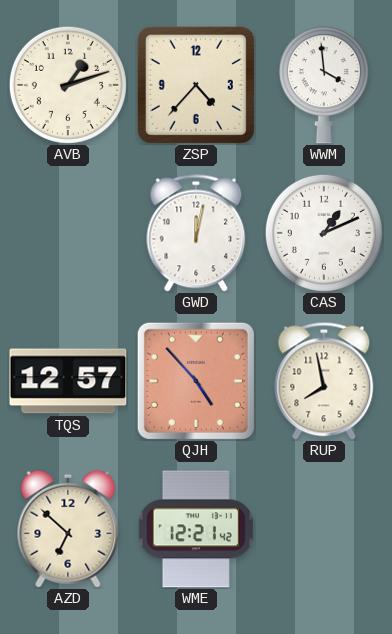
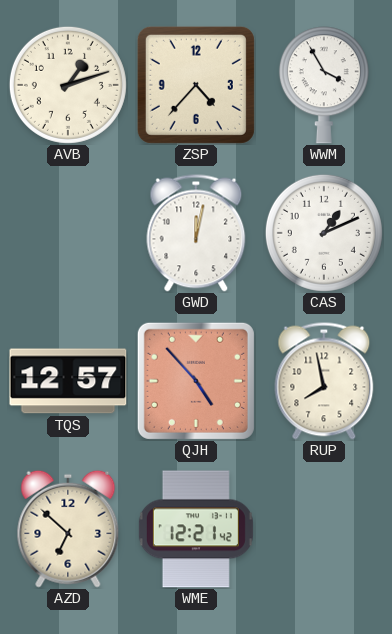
WWM: 3:59 -> 3:55
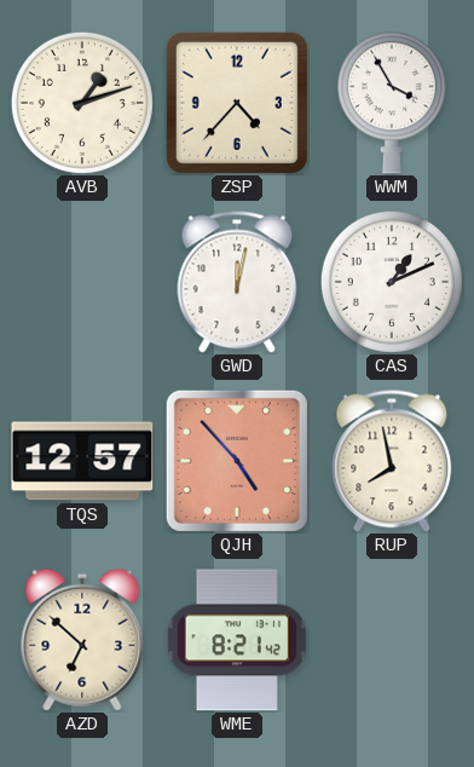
WME: 12:21 -> 8:21
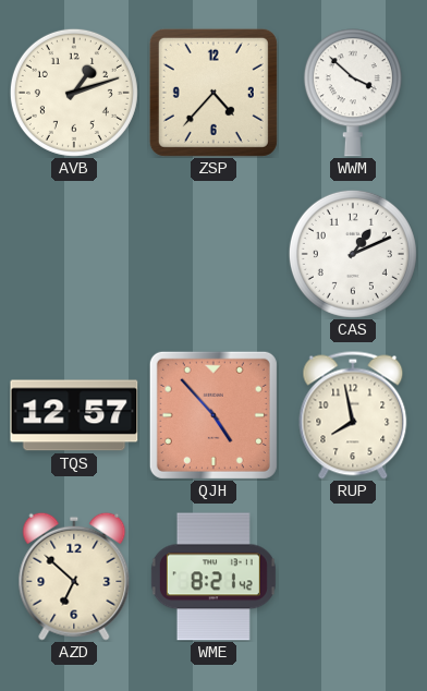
WWM: 3:55 -> 3:52
GWD: 12:02 -> none
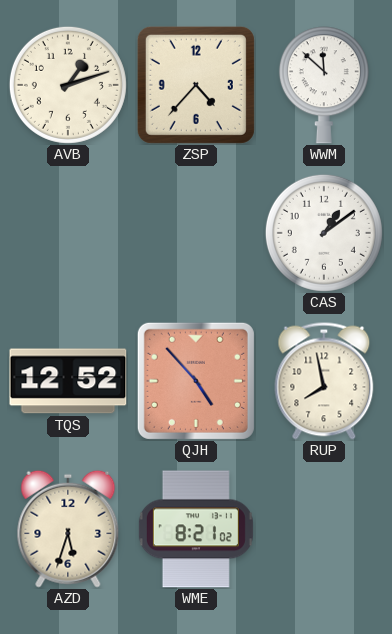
WWM: 3:52 -> 11:52
CAS: 1:11 -> 1:09
TQS: 12:57 -> 12:52
AZD: 6:52 -> 5:33
WME: 8:21:42 -> 8:21:02
